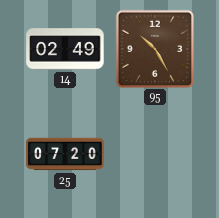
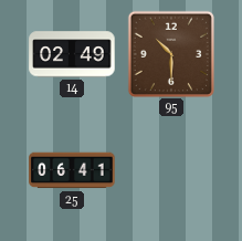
95: 10:25 -> 10:30
25: 07:20 -> 06:41
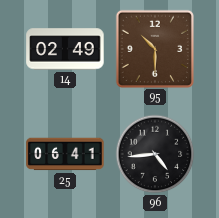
96: none -> 4:44
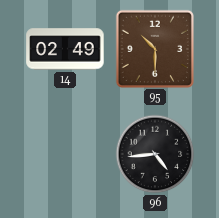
25: 06:41 -> none
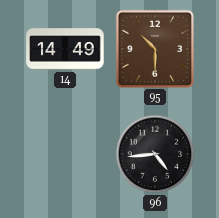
14: 02:49 -> 14:49
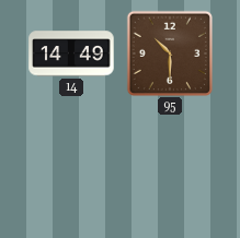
96: 4:44 -> none
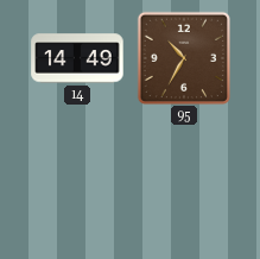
95: 10:30 -> 10:35
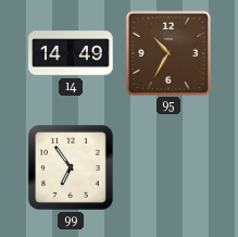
99: none -> 6:54
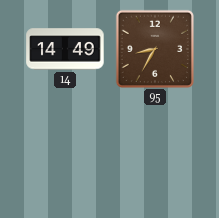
95: 10:35 -> 8:35
99: 6:54 -> none
